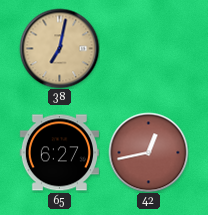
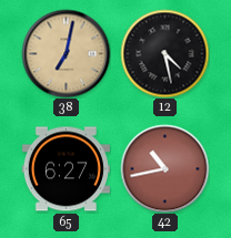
12: none -> 4:28
42: 12:43 -> 10:43
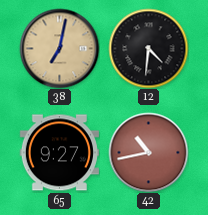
12: 4:28 -> 4:31
65: 6:27 -> 9:27
